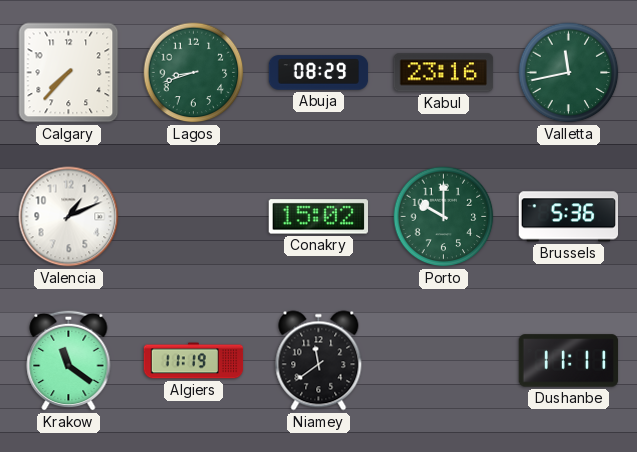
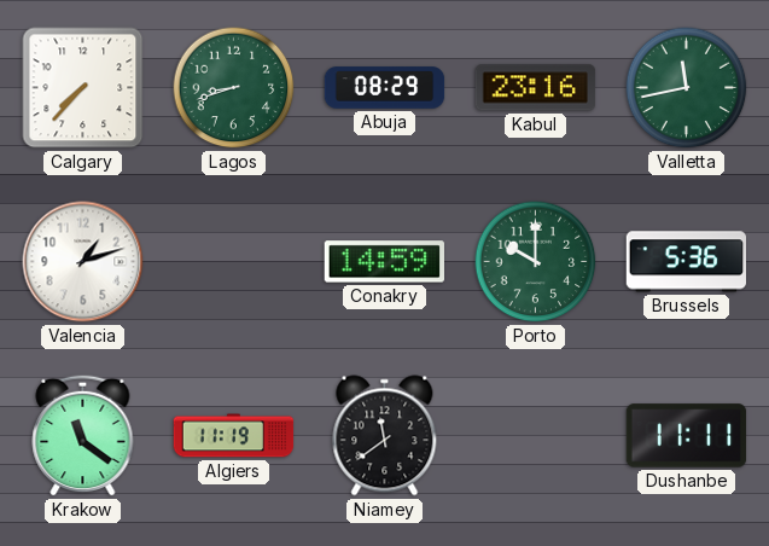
Valencia: 1:11 -> 1:12
Conakry: 15:02 -> 14:59
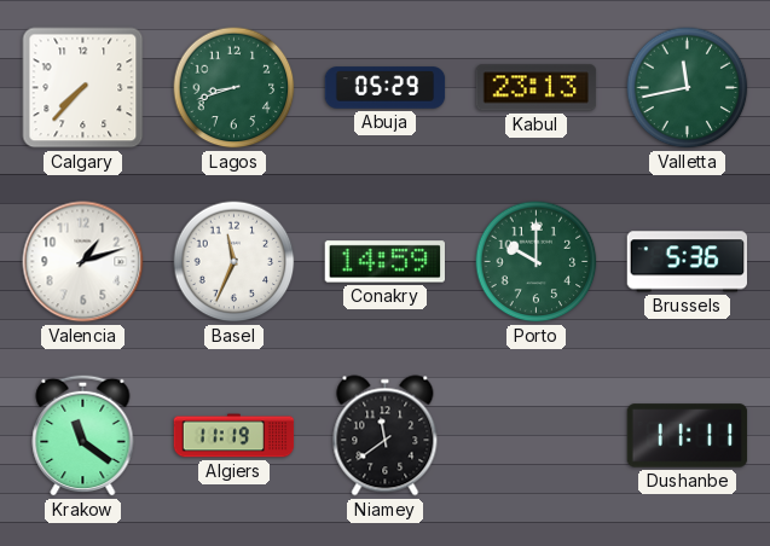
Abuja: 08:29 -> 05:29
Kabul: 23:16 -> 23:13
Basel: none -> 11:34
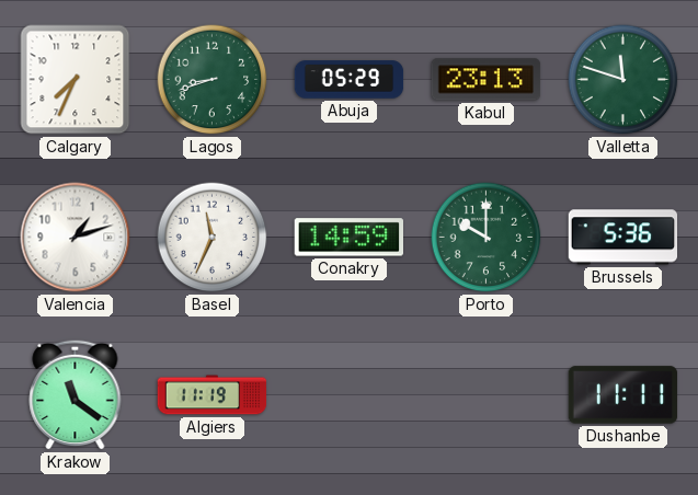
Calgary: 7:37 -> 7:34
Valletta: 11:43 -> 11:48
Niamey: 11:39 -> none
